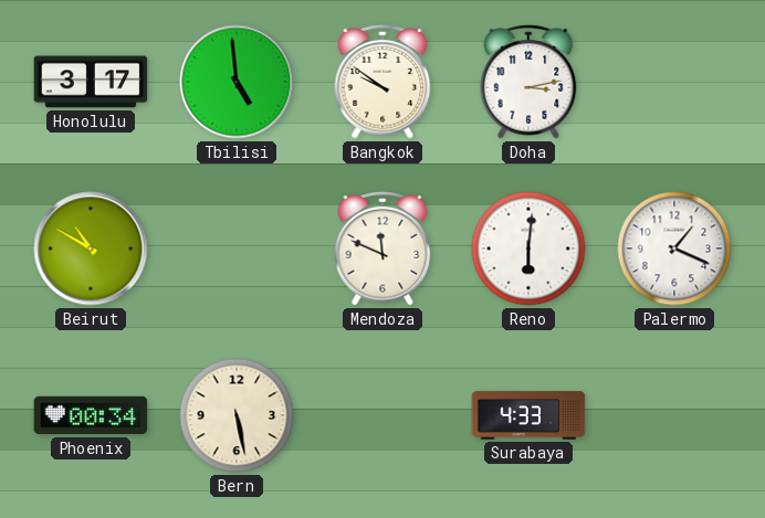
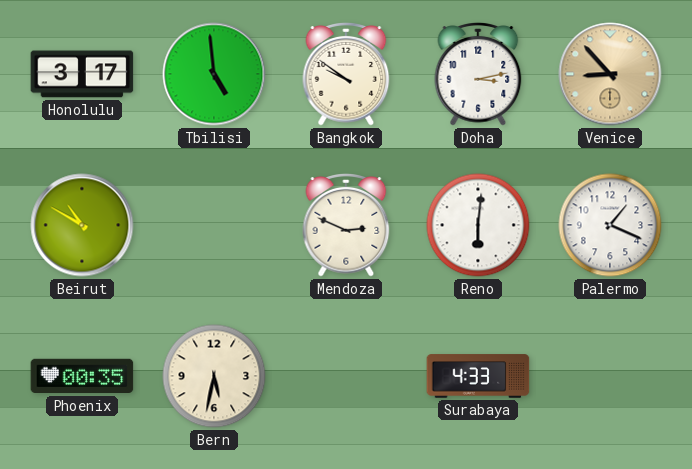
Venice: none -> 8:53
Mendoza: 11:49 -> 2:49
Phoenix: 00:34 -> 00:35
Bern: 5:28 -> 5:32
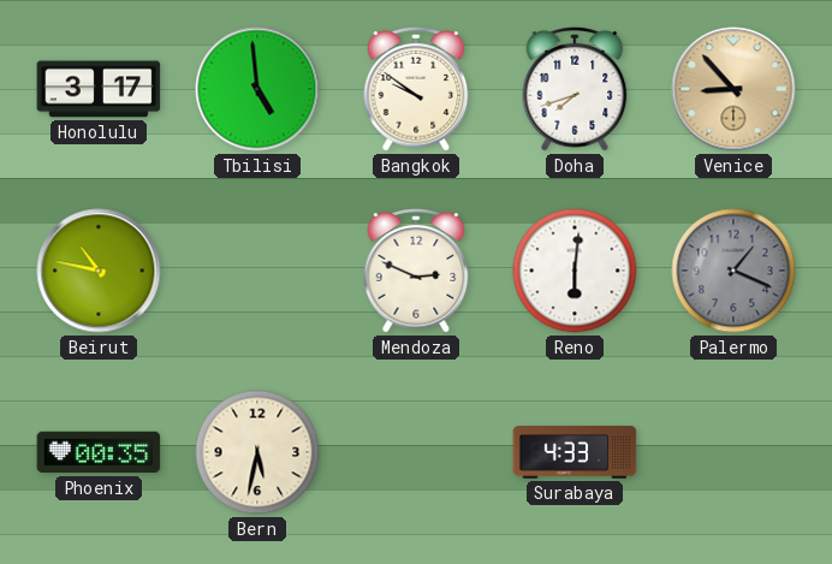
Doha: 3:13 -> 7:42
Beirut: 10:50 -> 10:47
Palermo dial: white -> grey
